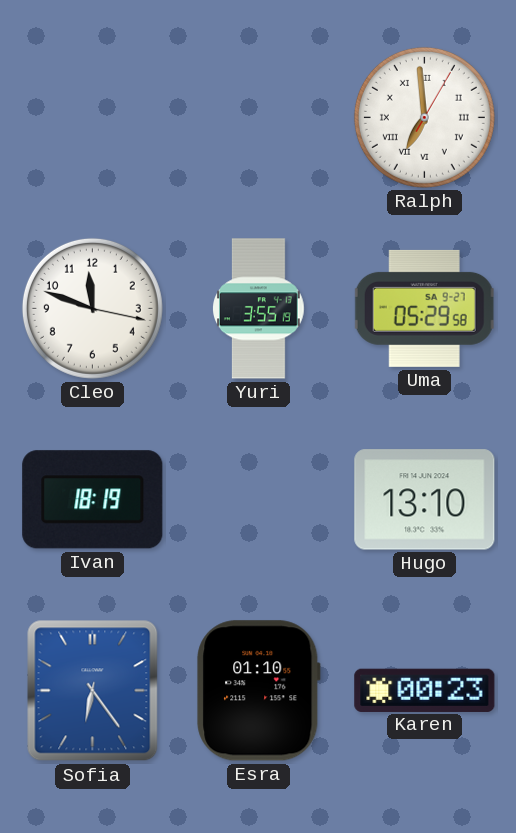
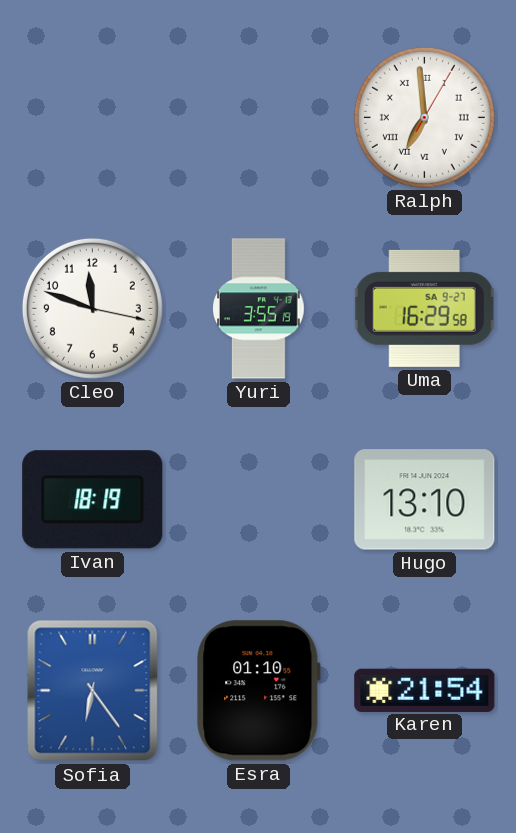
Uma: 05:29 -> 16:29
Karen: 00:23 -> 21:54
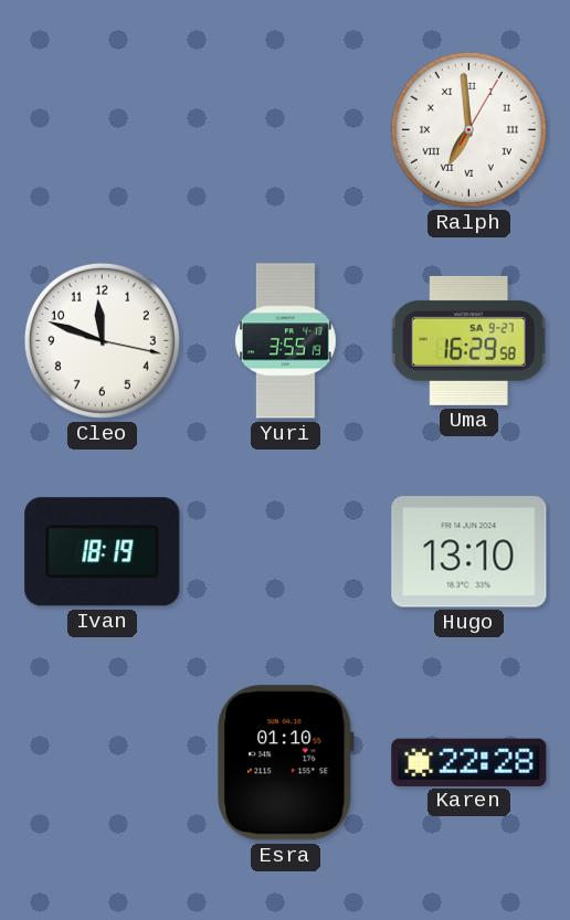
Sofia: 6:24 -> none
Karen: 21:54 -> 22:28
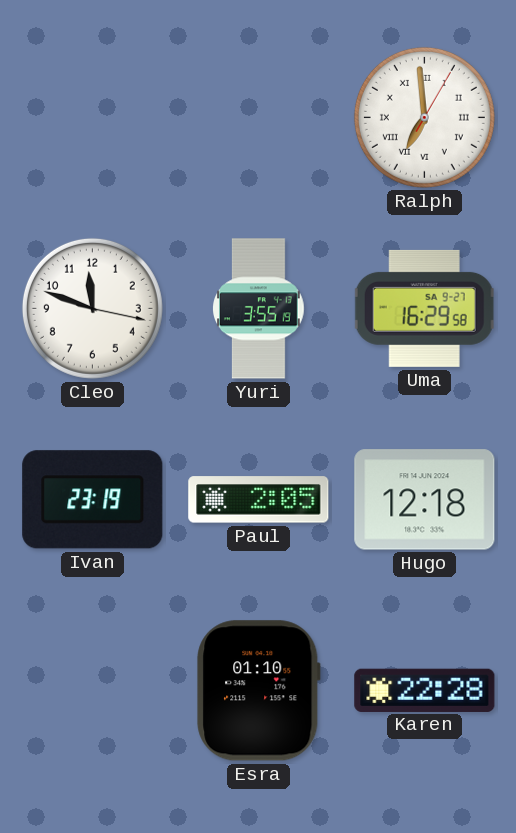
Ivan: 18:19 -> 23:19
Paul: none -> 2:05
Hugo: 13:10 -> 12:18
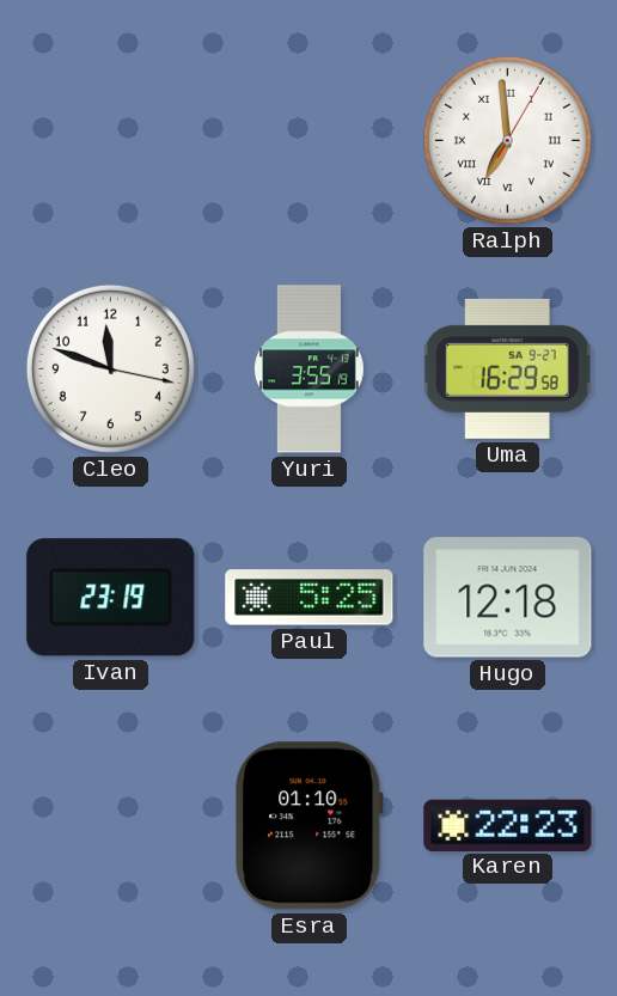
Paul: 2:05 -> 5:25
Karen: 22:28 -> 22:23
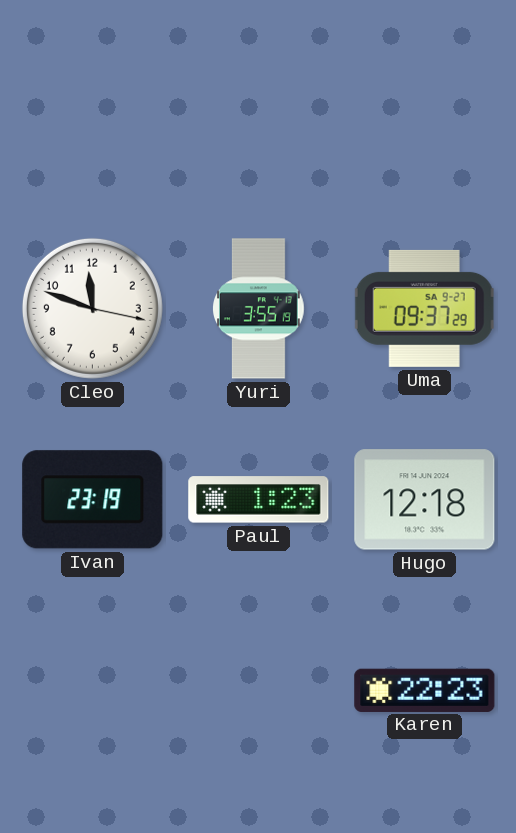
Ralph: 6:59 -> none
Uma: 16:29 -> 09:37
Paul: 5:25 -> 1:23
Esra: 01:10 -> none
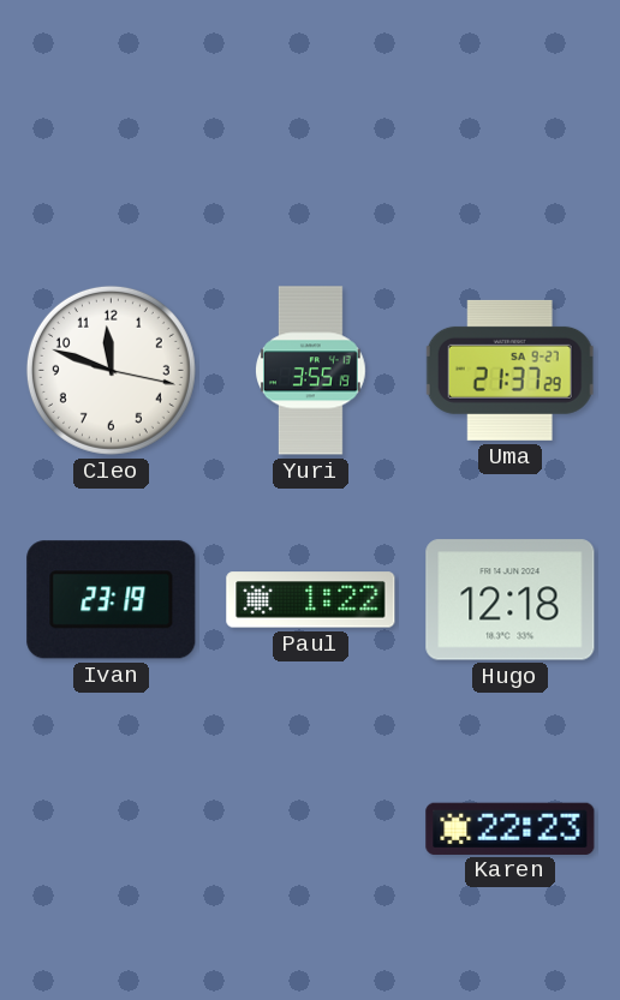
Uma: 09:37 -> 21:37
Paul: 1:23 -> 1:22
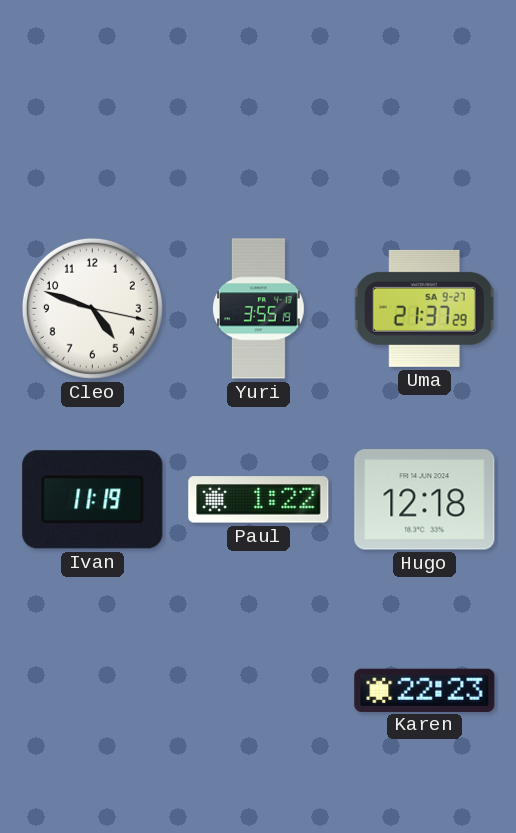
Cleo: 11:48 -> 4:48
Ivan: 23:19 -> 11:19
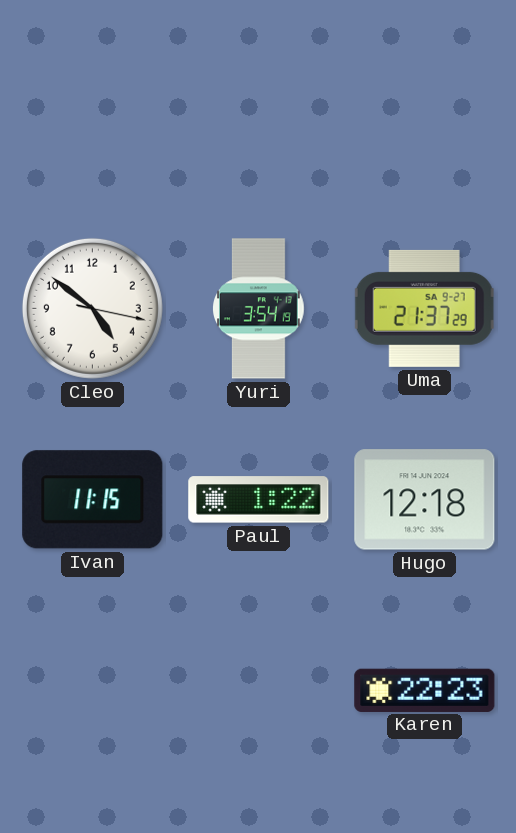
Cleo: 4:48 -> 4:51
Yuri: 3:55 -> 3:54
Ivan: 11:19 -> 11:15
